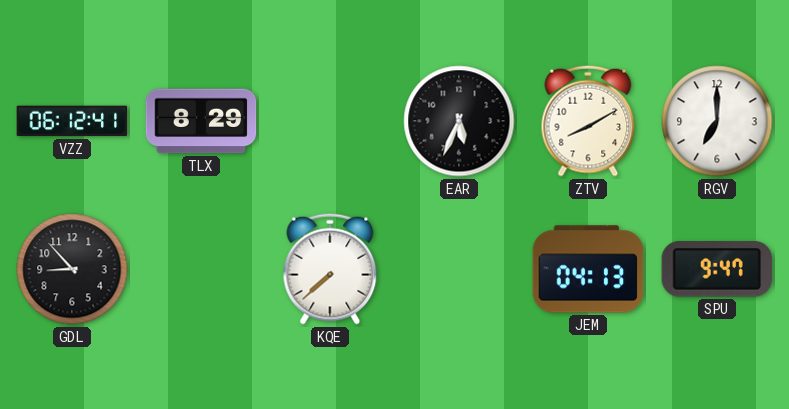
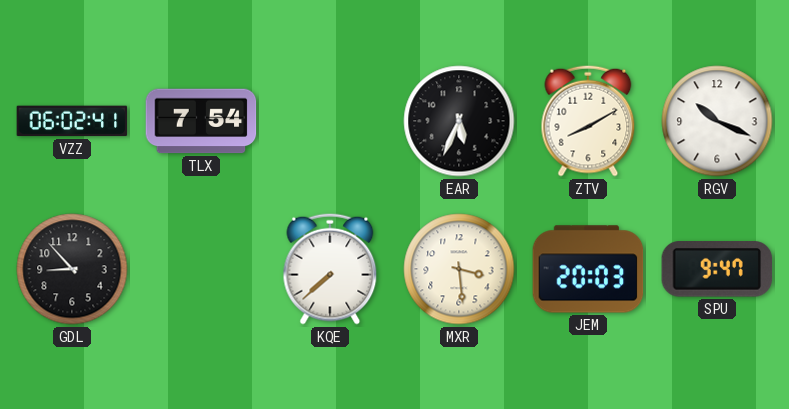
VZZ: 06:12 -> 06:02
TLX: 8:29 -> 7:54
RGV: 7:00 -> 10:19
MXR: none -> 3:29
JEM: 04:13 -> 20:03
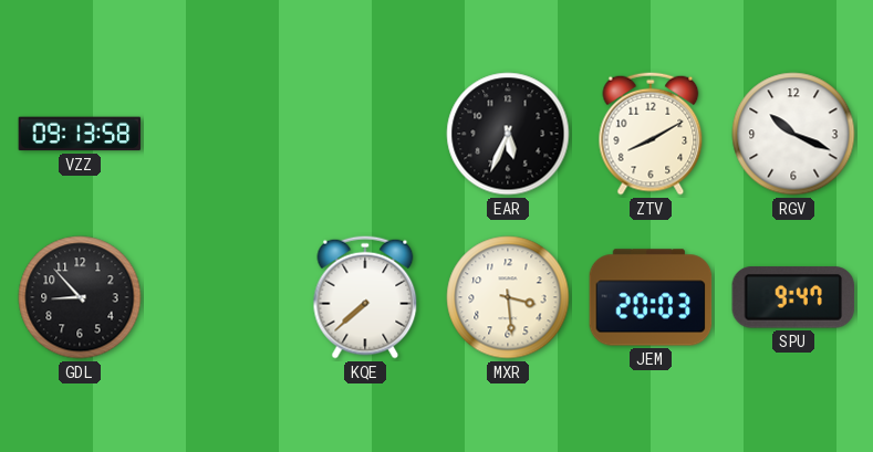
VZZ: 06:02 -> 09:13
TLX: 7:54 -> none
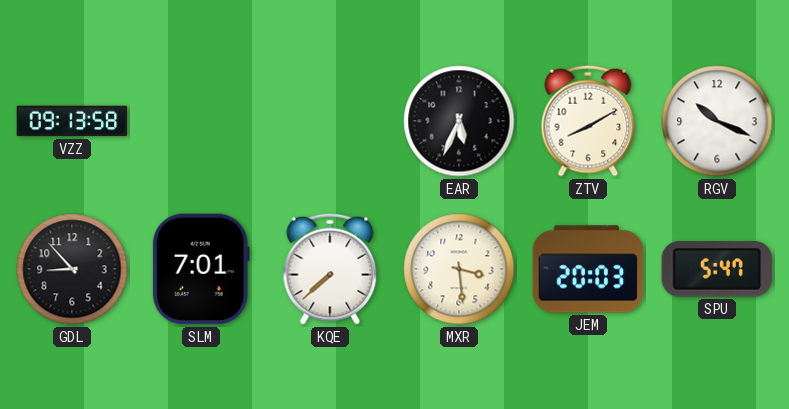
SLM: none -> 7:01
SPU: 9:47 -> 5:47
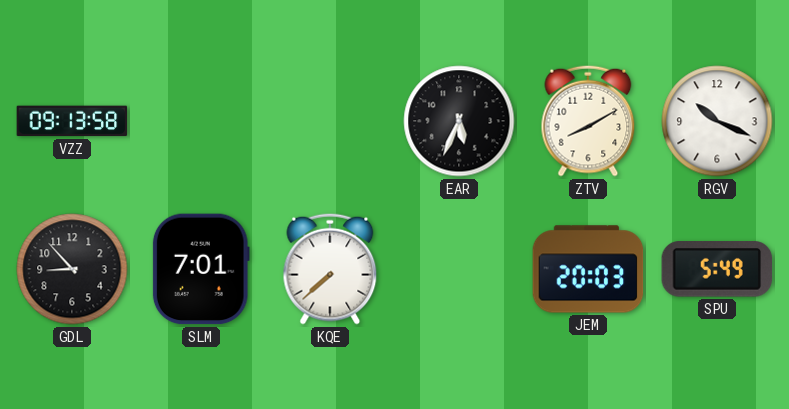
MXR: 3:29 -> none
SPU: 5:47 -> 5:49
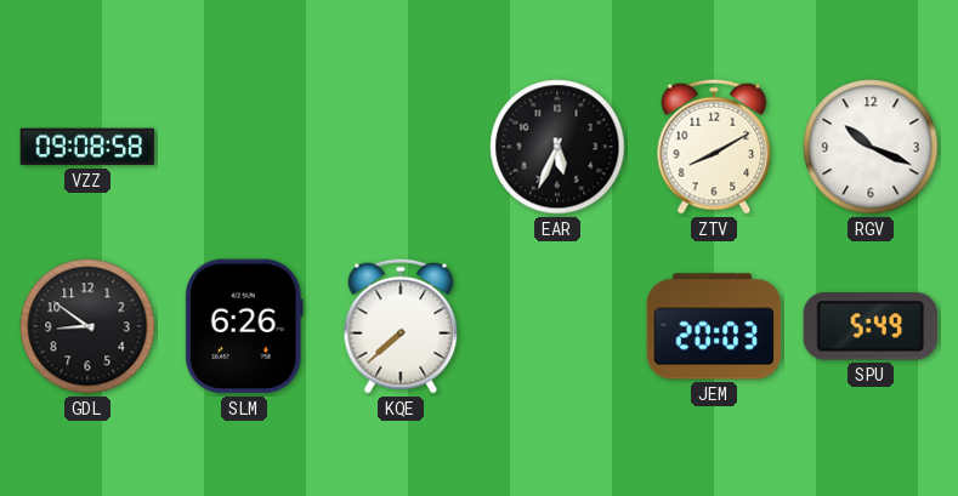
VZZ: 09:13 -> 09:08
GDL: 8:53 -> 8:51
SLM: 7:01 -> 6:26
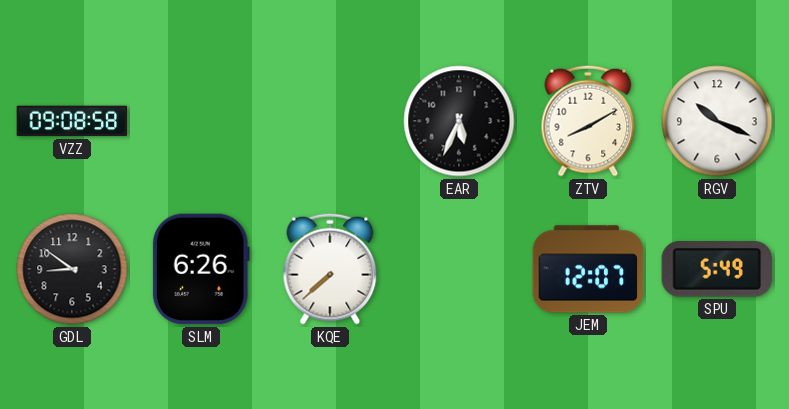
JEM: 20:03 -> 12:07
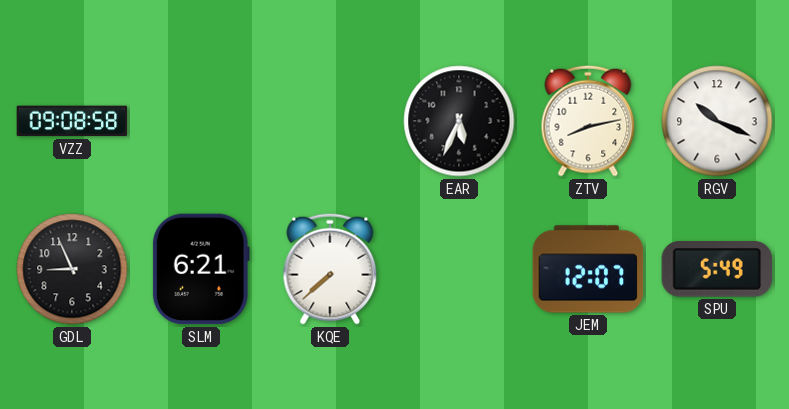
ZTV: 8:10 -> 8:13
GDL: 8:51 -> 8:56
SLM: 6:26 -> 6:21
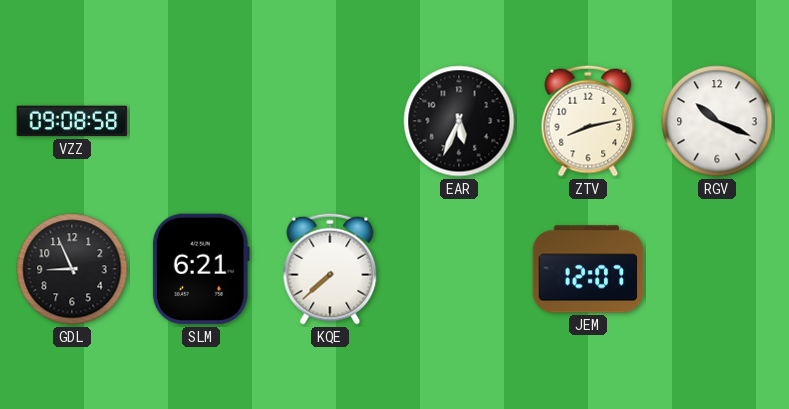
SPU: 5:49 -> none
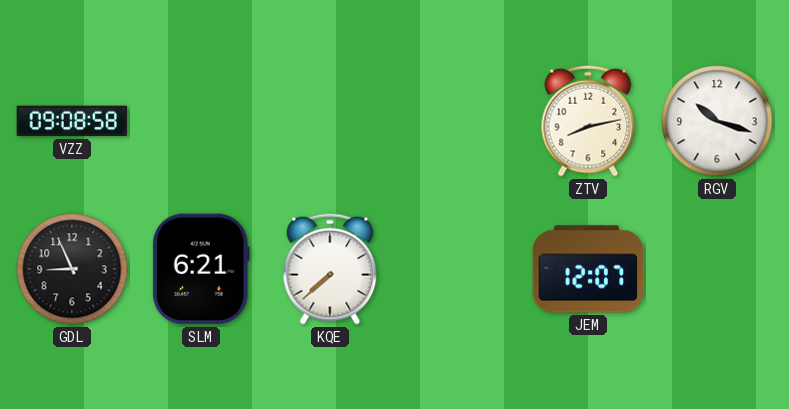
EAR: 5:34 -> none
RGV: 10:19 -> 10:18
